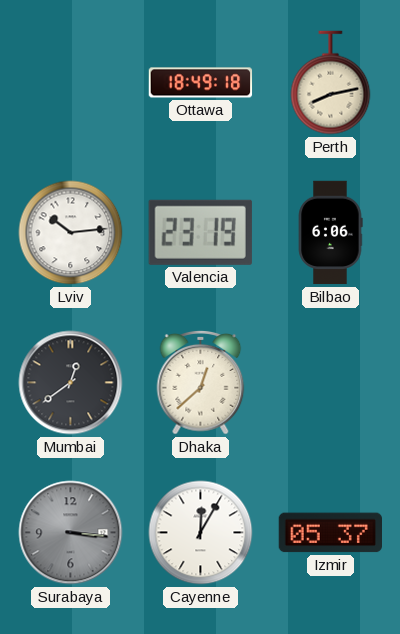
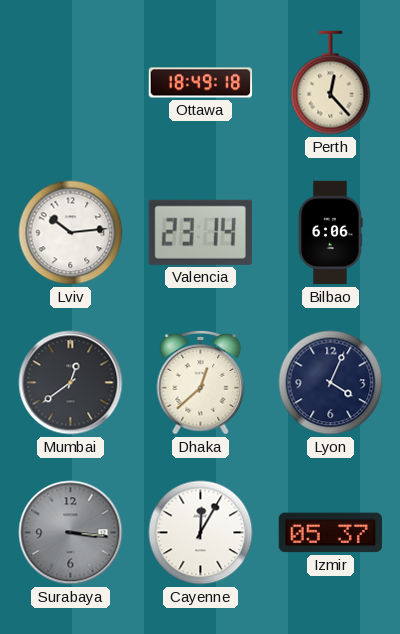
Perth: 8:13 -> 12:23
Valencia: 23:19 -> 23:14
Lyon: none -> 4:04
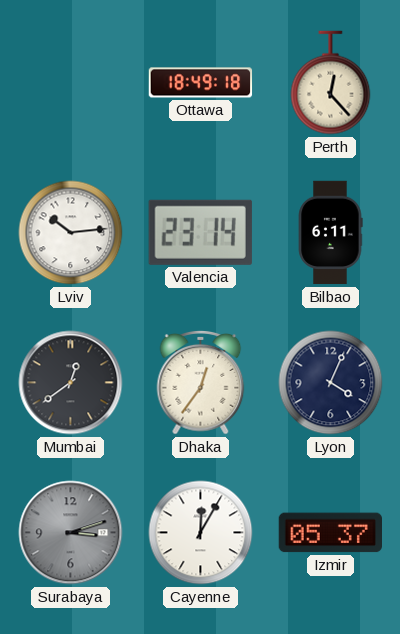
Bilbao: 6:06 -> 6:11
Dhaka: 12:38 -> 12:36
Surabaya: 3:16 -> 3:12
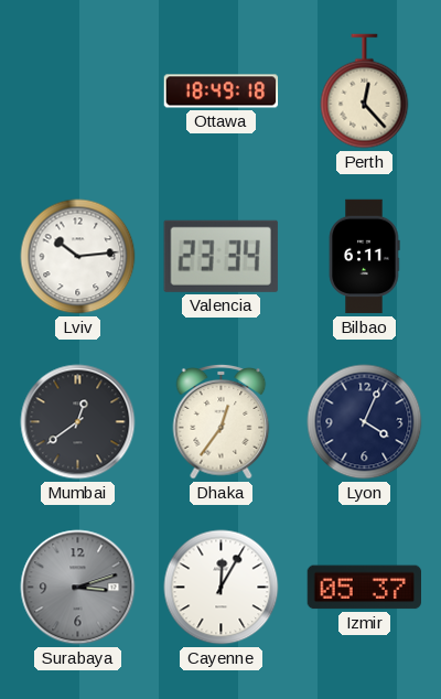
Valencia: 23:14 -> 23:34
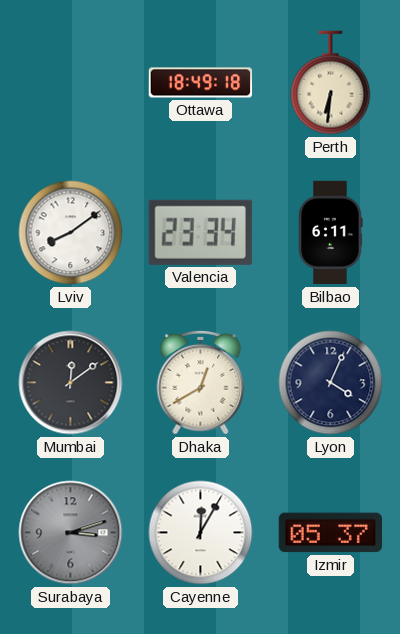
Perth: 12:23 -> 6:31
Lviv: 10:14 -> 8:09
Mumbai: 12:39 -> 12:09
Dhaka: 12:36 -> 12:40
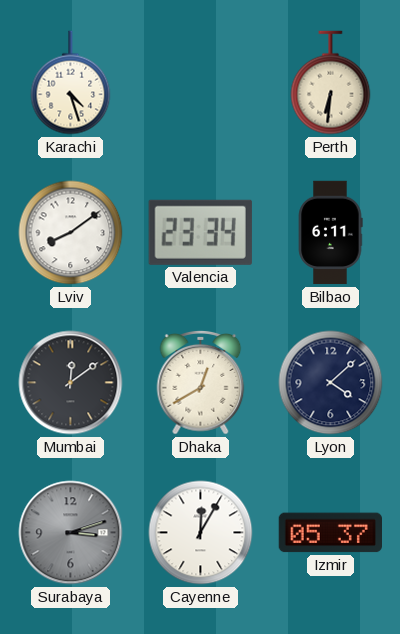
Karachi: none -> 4:27
Ottawa: 18:49 -> none
Lyon: 4:04 -> 4:08
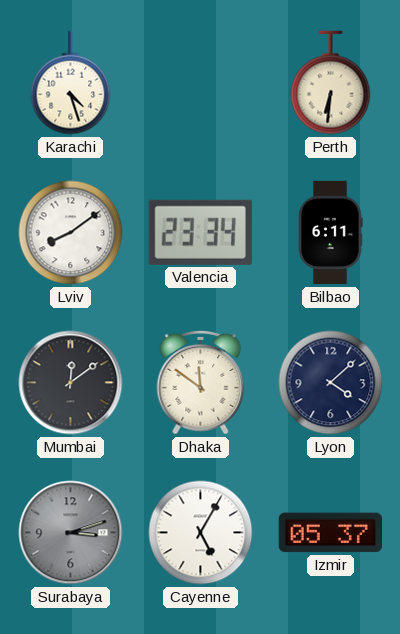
Dhaka: 12:40 -> 11:51
Cayenne: 12:05 -> 5:05
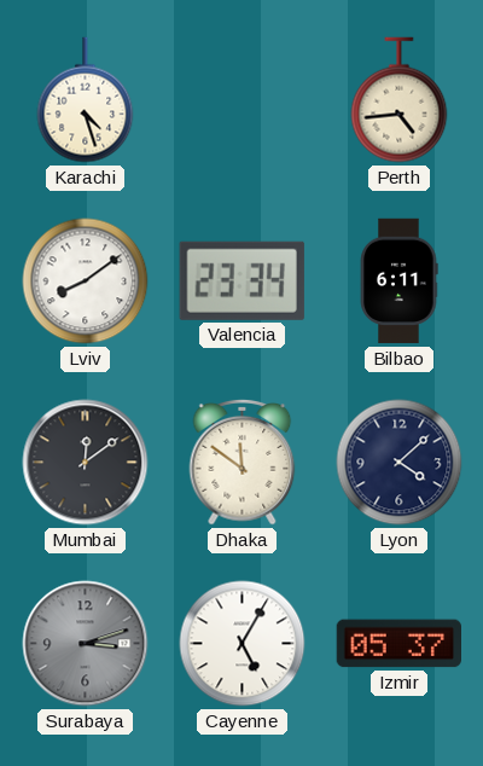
Perth: 6:31 -> 4:44
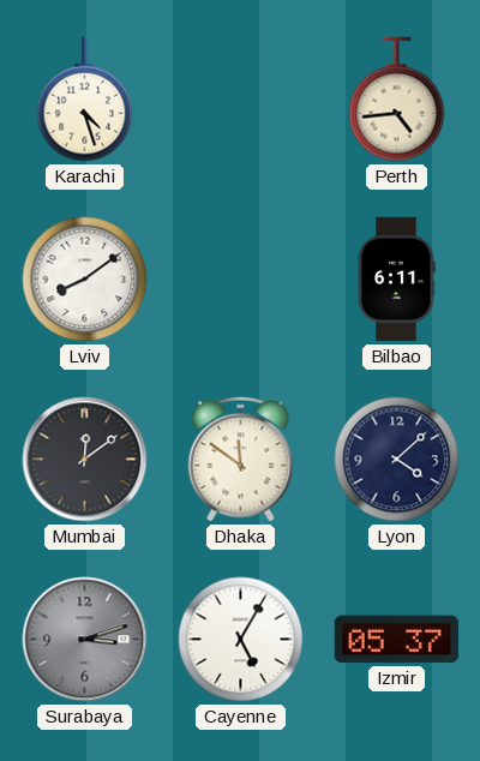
Valencia: 23:34 -> none
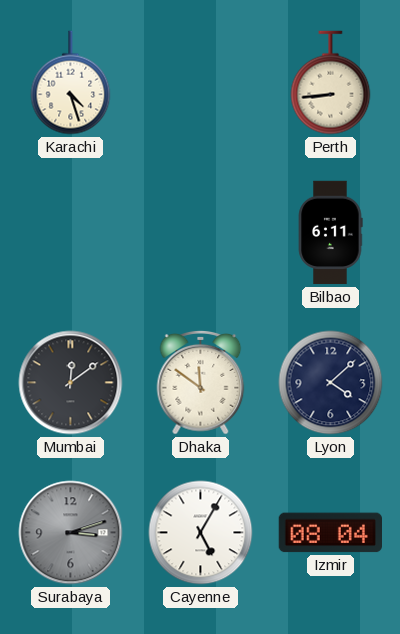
Perth: 4:44 -> 8:44
Lviv: 8:09 -> none
Izmir: 05:37 -> 08:04
